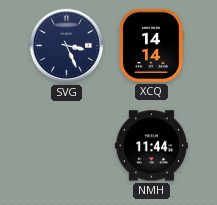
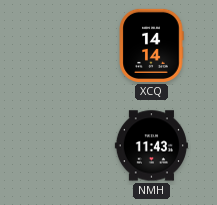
SVG: 3:26 -> none
NMH: 11:44 -> 11:43
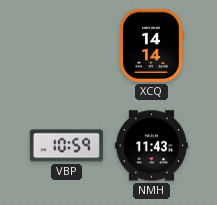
VBP: none -> 10:59
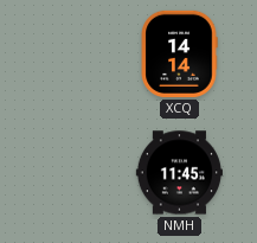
VBP: 10:59 -> none
NMH: 11:43 -> 11:45
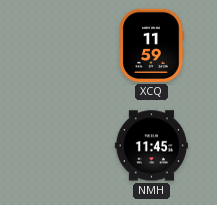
XCQ: 14:14 -> 11:59
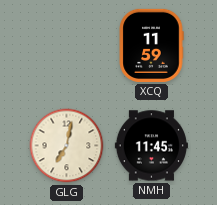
GLG: none -> 7:02
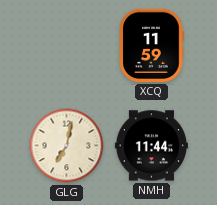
NMH: 11:45 -> 11:44
